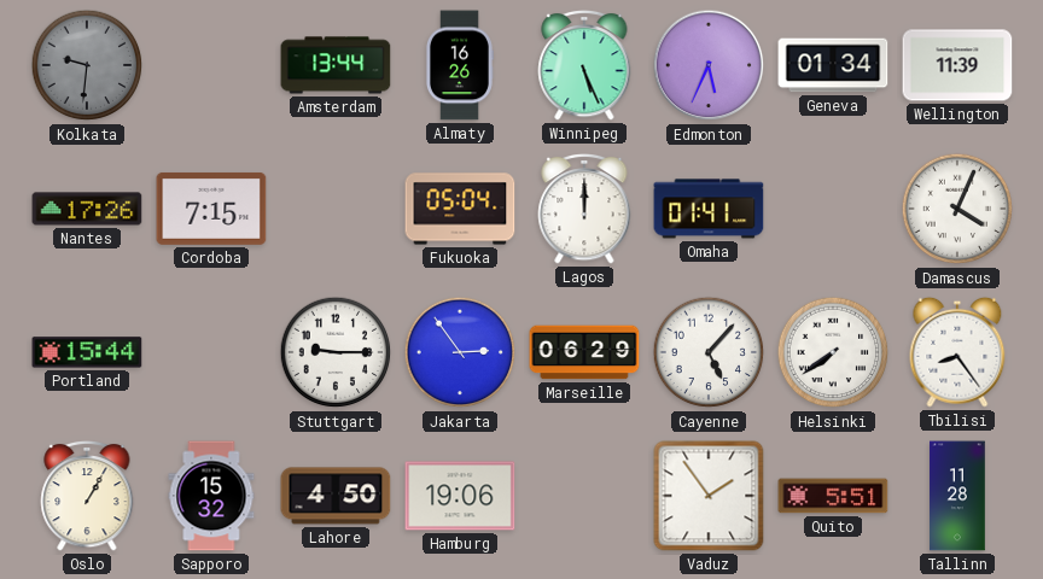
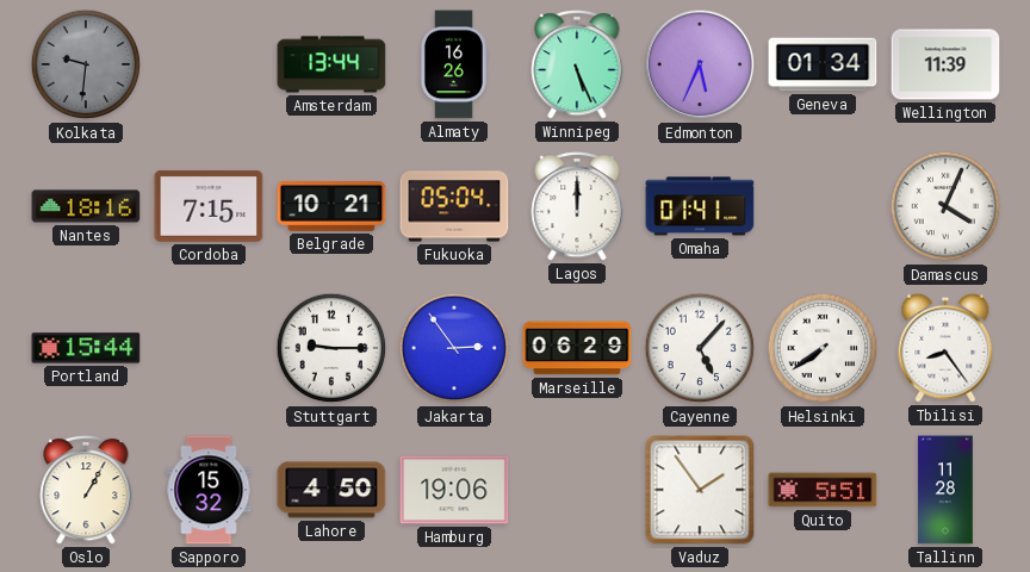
Nantes: 17:26 -> 18:16
Belgrade: none -> 10:21
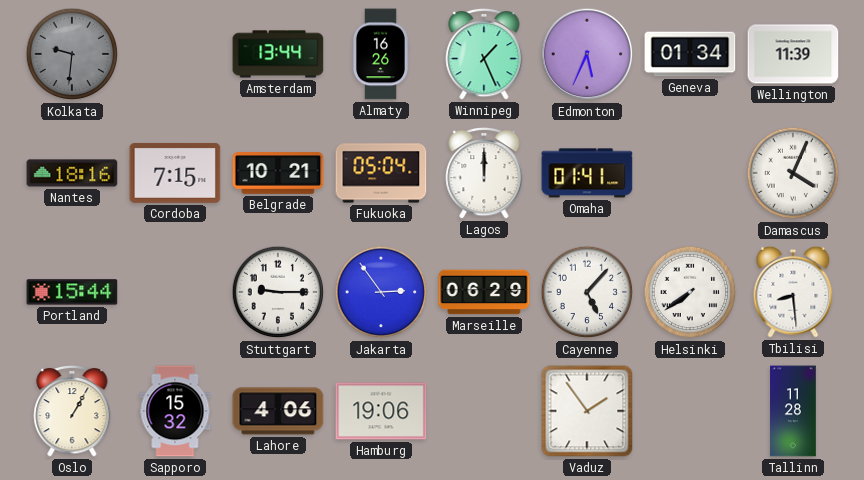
Winnipeg: 5:26 -> 1:26
Tbilisi: 8:24 -> 8:29
Lahore: 4:50 -> 4:06
Quito: 5:51 -> none
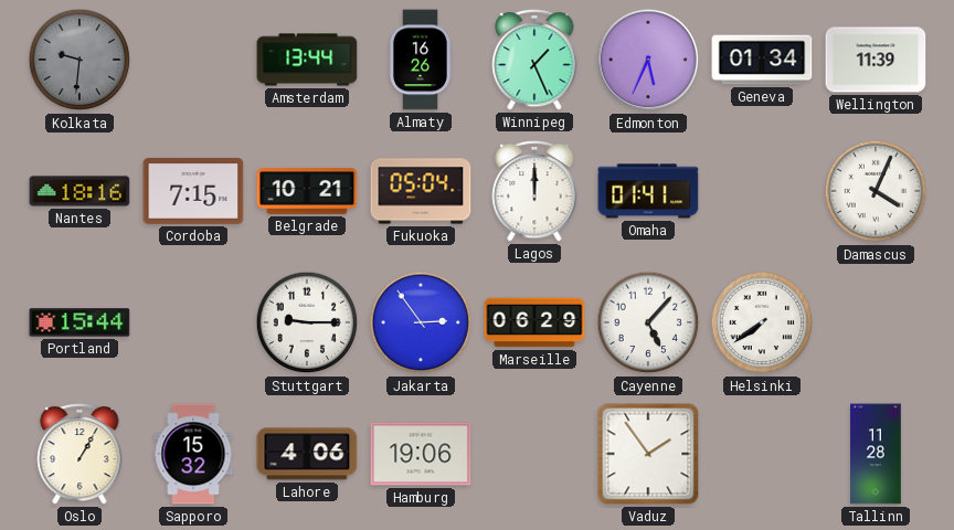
Tbilisi: 8:29 -> none
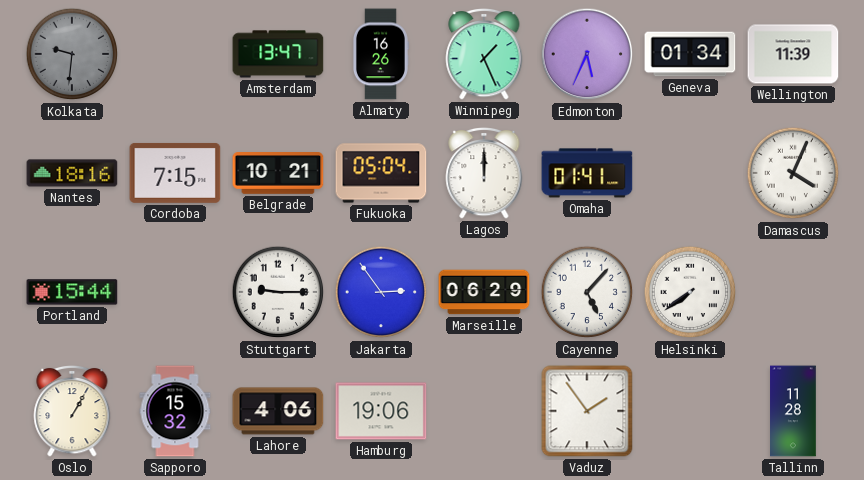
Amsterdam: 13:44 -> 13:47
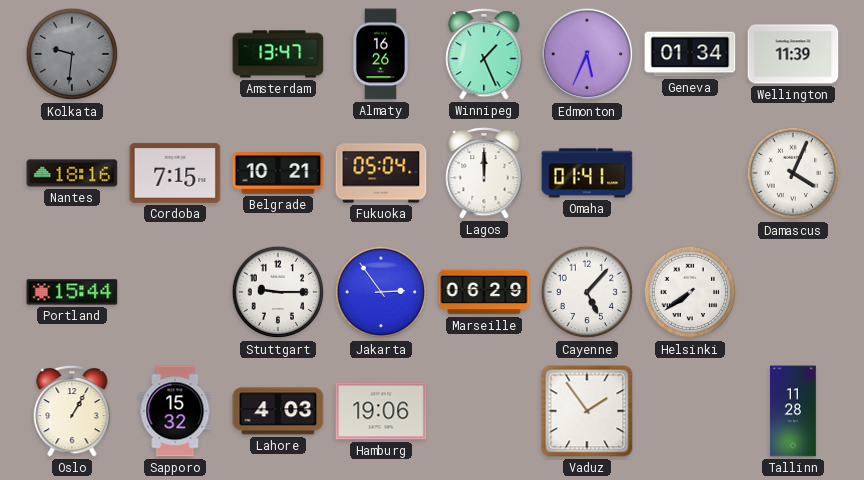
Lahore: 4:06 -> 4:03
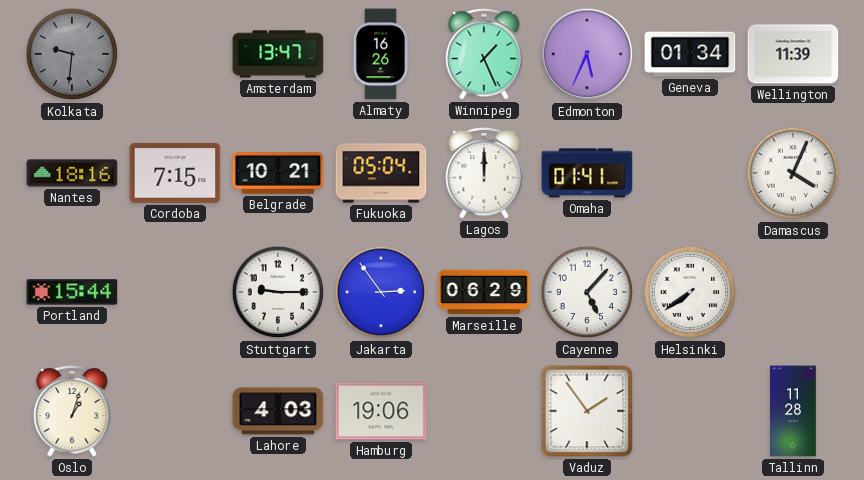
Oslo: 1:05 -> 1:03
Sapporo: 15:32 -> none
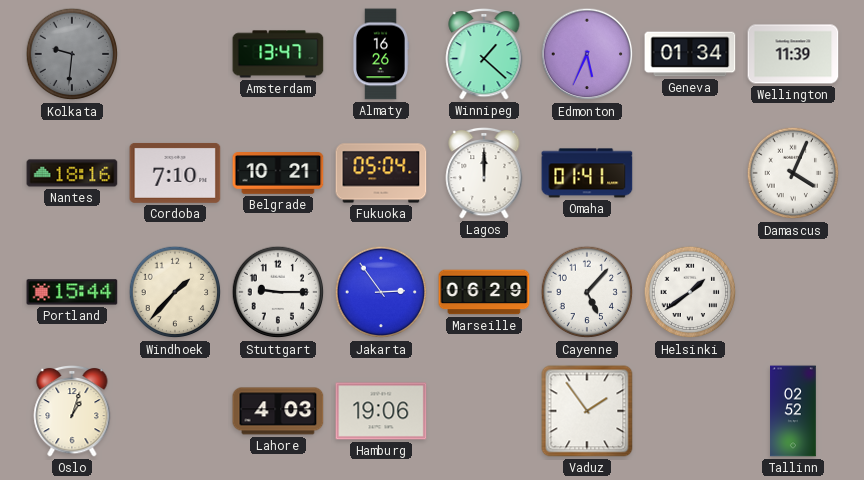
Winnipeg: 1:26 -> 1:22
Cordoba: 7:15 -> 7:10
Windhoek: none -> 1:37
Helsinki: 7:39 -> 1:39
Tallinn: 11:28 -> 02:52
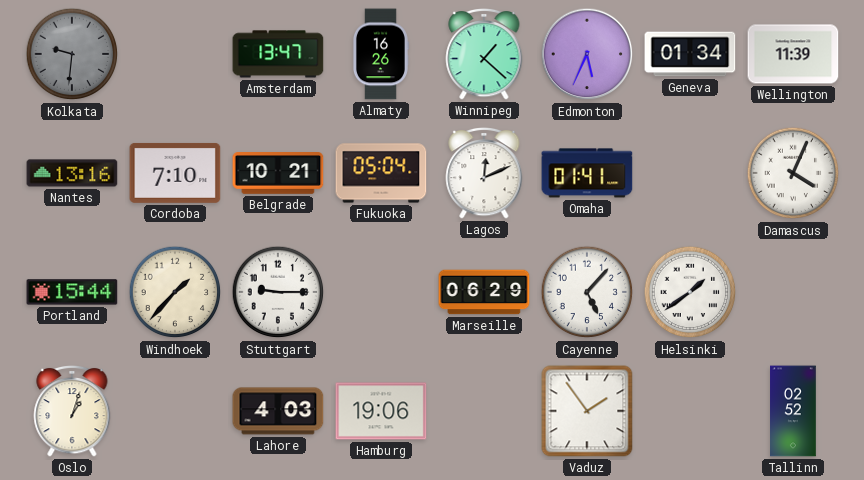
Nantes: 18:16 -> 13:16
Lagos: 12:00 -> 12:11
Jakarta: 2:54 -> none
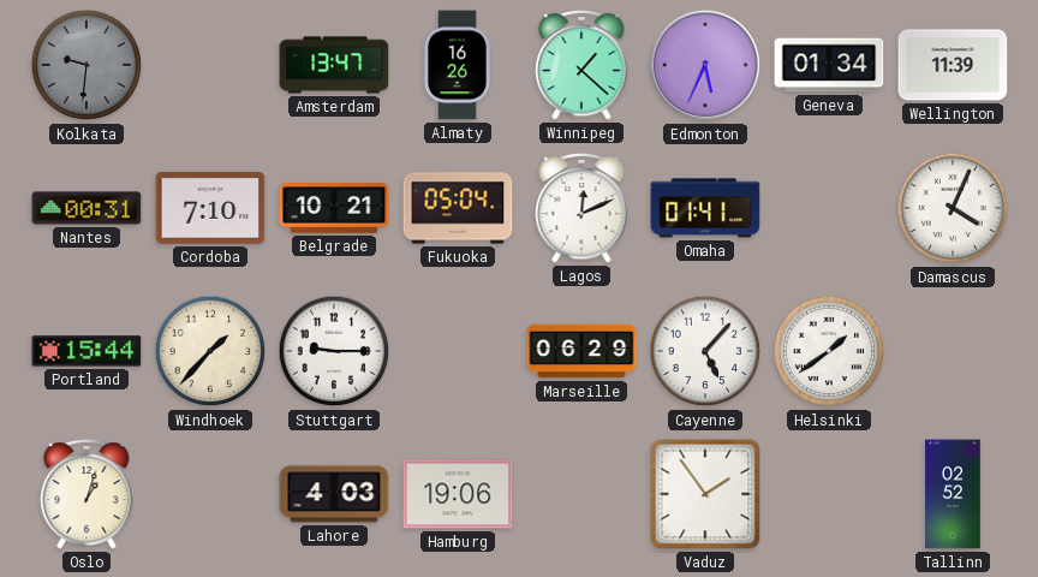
Nantes: 13:16 -> 00:31
